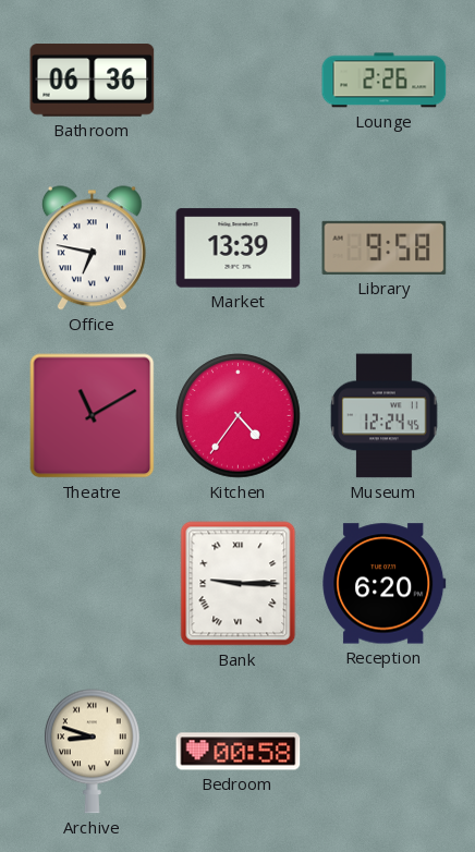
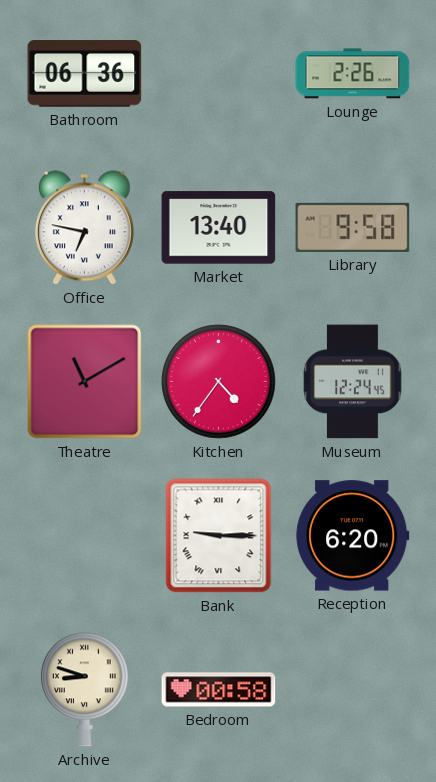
Market: 13:39 -> 13:40
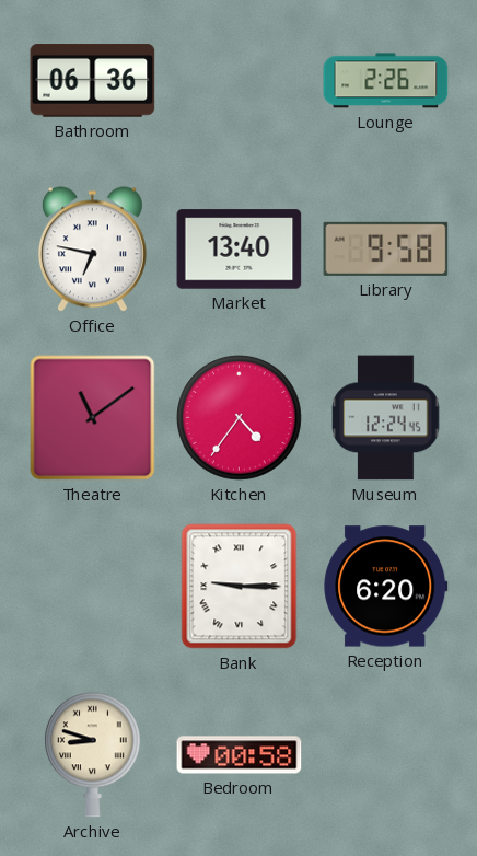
Theatre: 11:10 -> 11:09
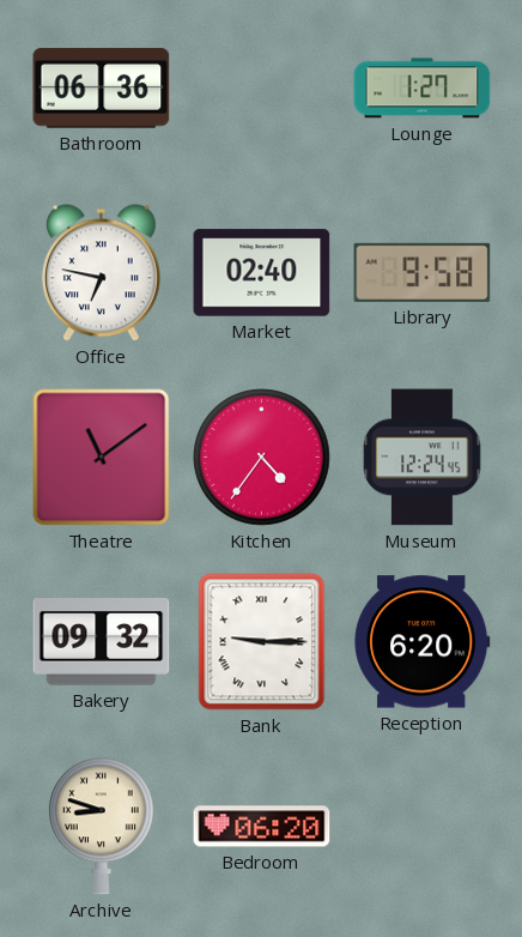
Lounge: 2:26 -> 1:27
Market: 13:40 -> 02:40
Bakery: none -> 09:32
Bedroom: 00:58 -> 06:20
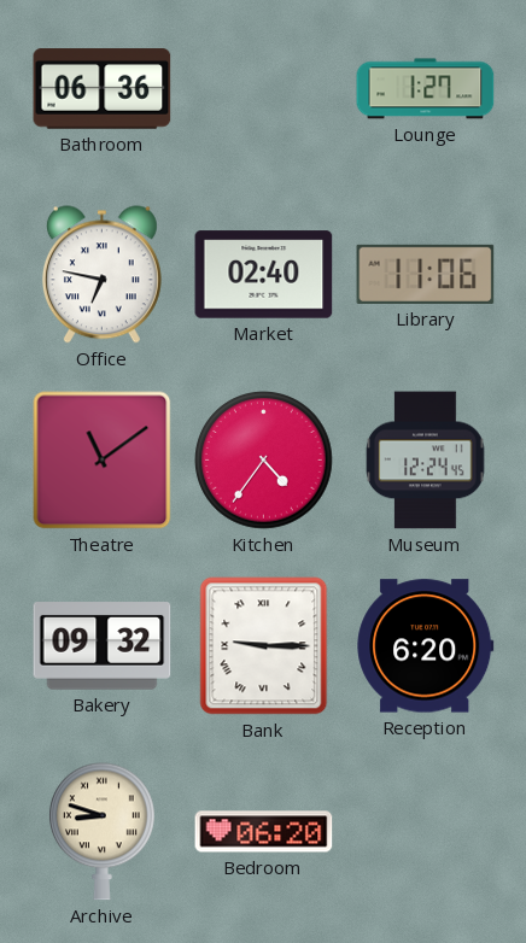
Library: 9:58 -> 11:06
